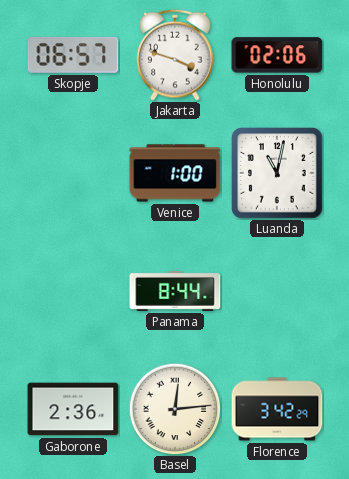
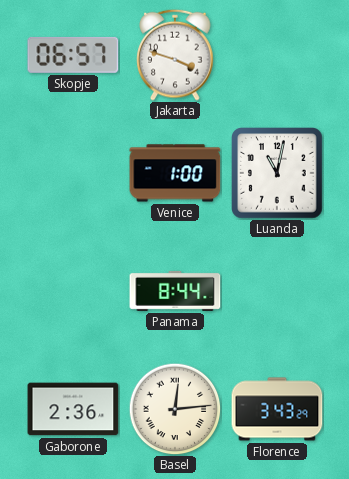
Honolulu: 02:06 -> none
Florence: 3:42 -> 3:43
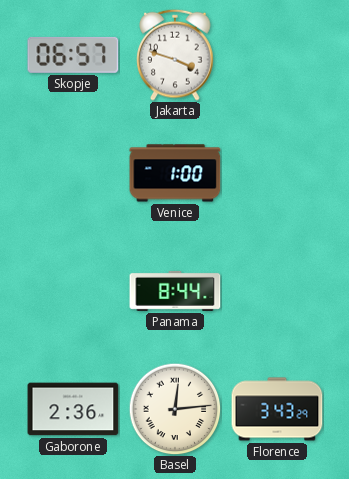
Luanda: 11:02 -> none
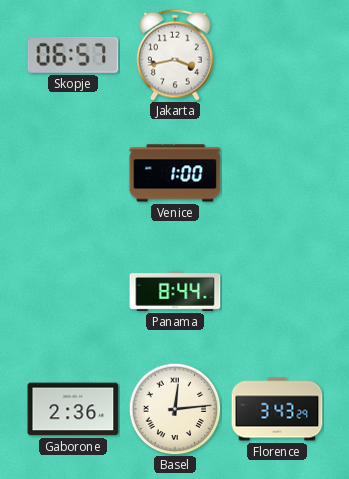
Jakarta: 3:48 -> 3:43
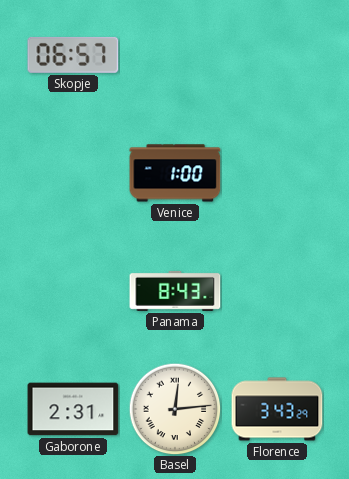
Jakarta: 3:43 -> none
Panama: 8:44 -> 8:43
Gaborone: 2:36 -> 2:31
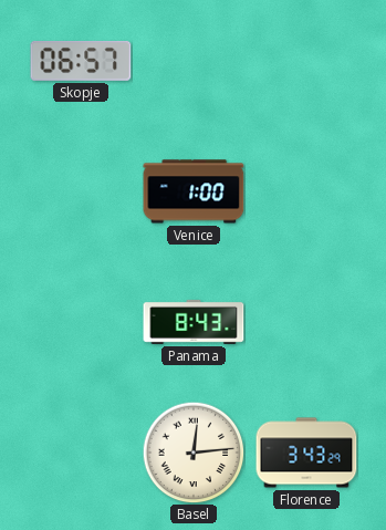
Gaborone: 2:31 -> none
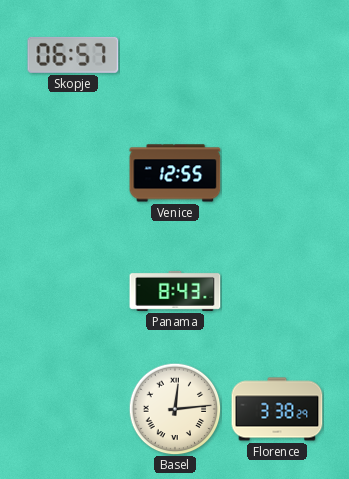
Venice: 1:00 -> 12:55
Florence: 3:43 -> 3:38
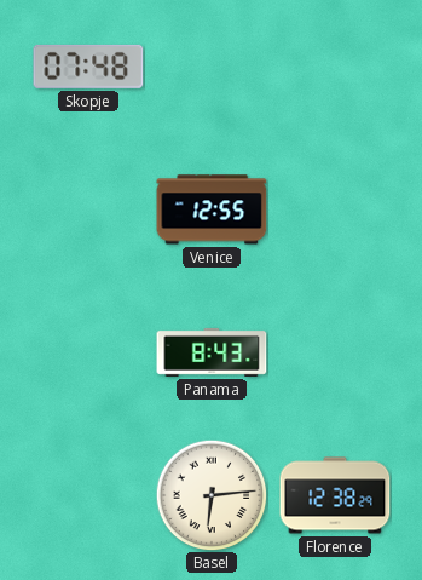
Skopje: 06:57 -> 07:48
Basel: 12:14 -> 6:14
Florence: 3:38 -> 12:38
